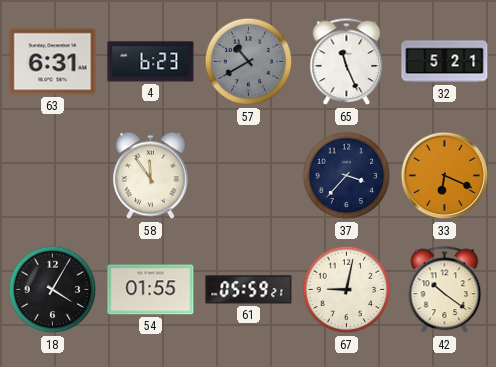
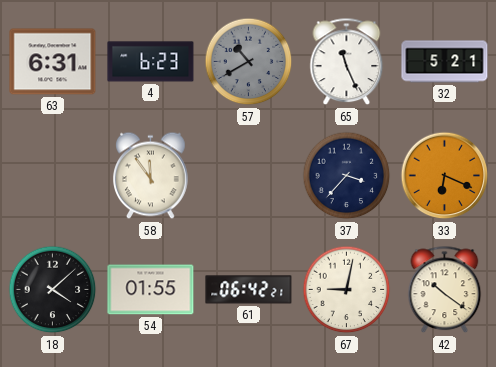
18: 4:05 -> 4:08
61: 05:59 -> 06:42
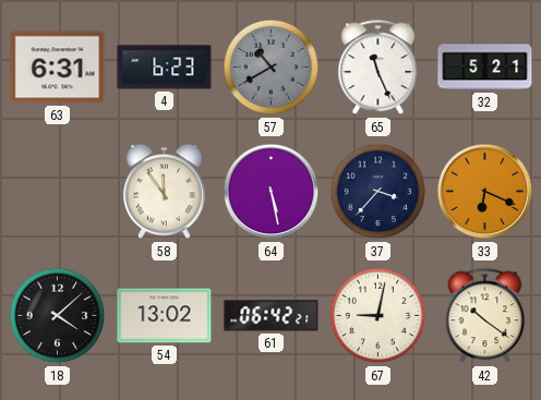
64: none -> 5:28
54: 01:55 -> 13:02
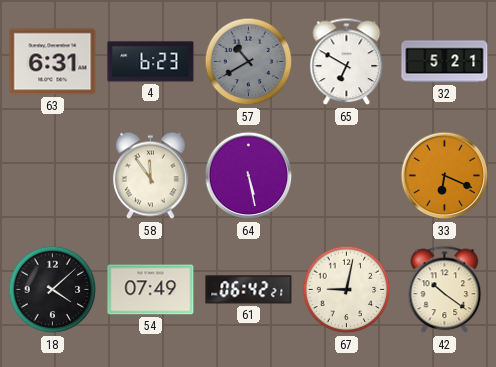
65: 11:26 -> 6:50
37: 3:37 -> none
54: 13:02 -> 07:49
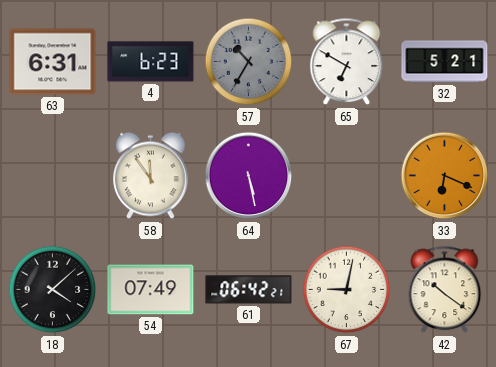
57: 10:40 -> 10:35
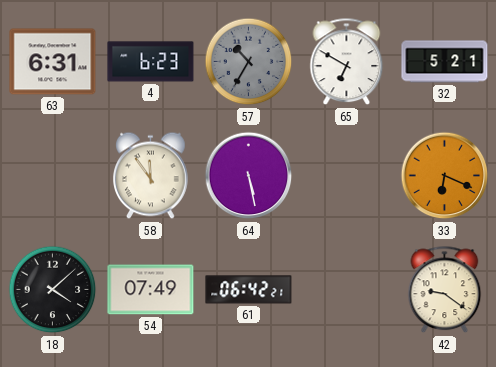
67: 9:02 -> none
42: 10:21 -> 9:21
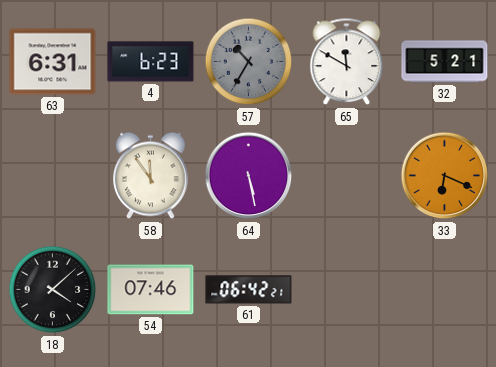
65: 6:50 -> 11:50
54: 07:49 -> 07:46
42: 9:21 -> none
